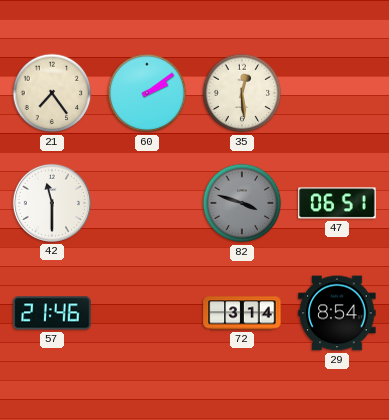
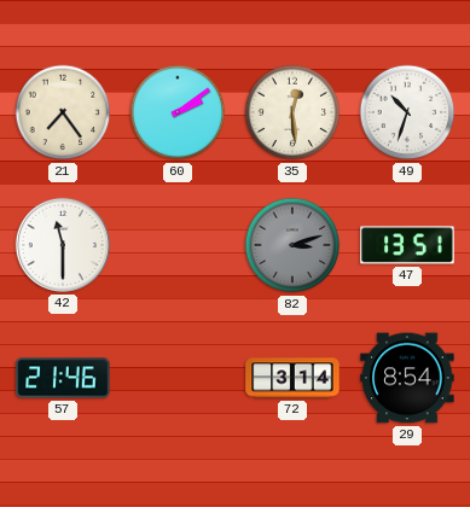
49: none -> 10:33
82: 3:48 -> 3:12
47: 06:51 -> 13:51
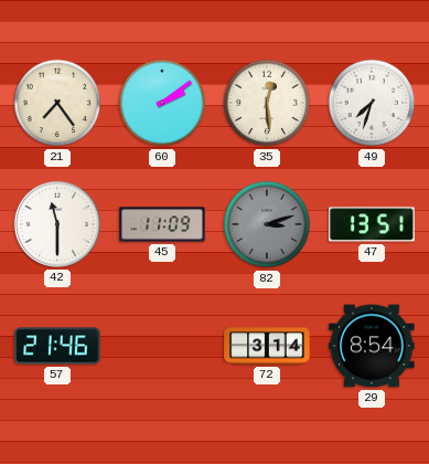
49: 10:33 -> 7:33
45: none -> 11:09
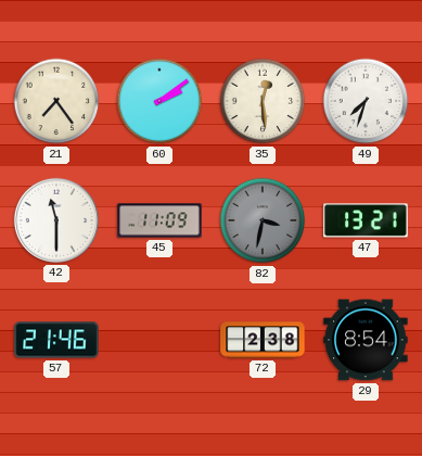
82: 3:12 -> 3:32
47: 13:51 -> 13:21
72: 3:14 -> 2:38
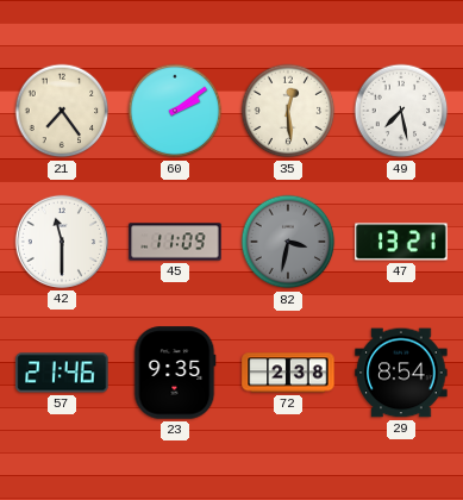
49: 7:33 -> 7:28
23: none -> 9:35
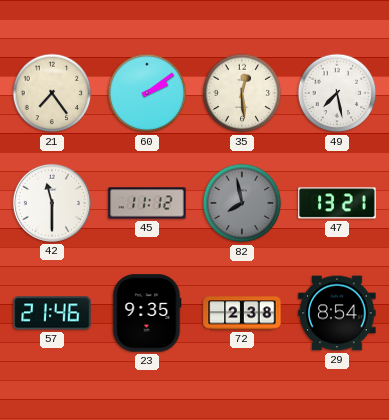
45: 11:09 -> 11:12
82: 3:32 -> 7:58
